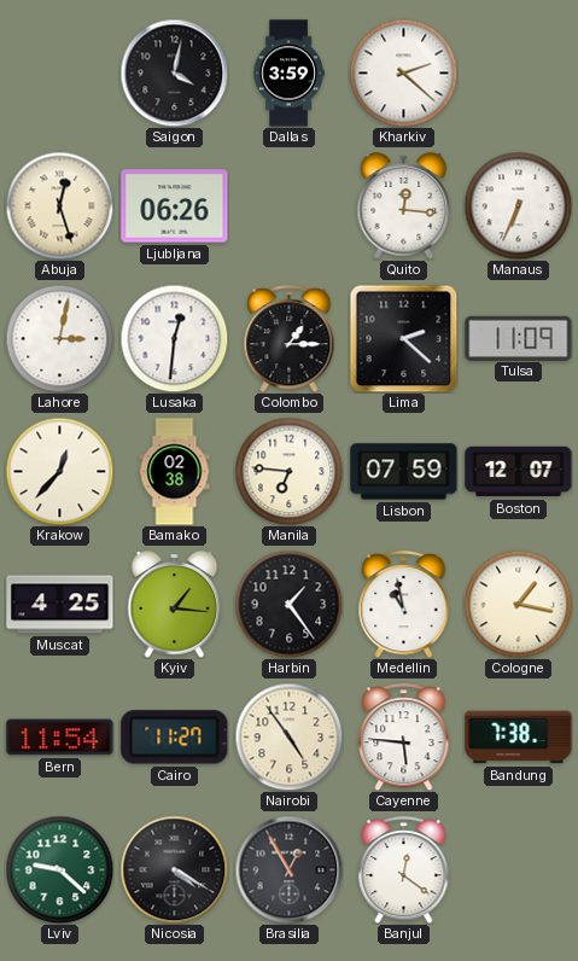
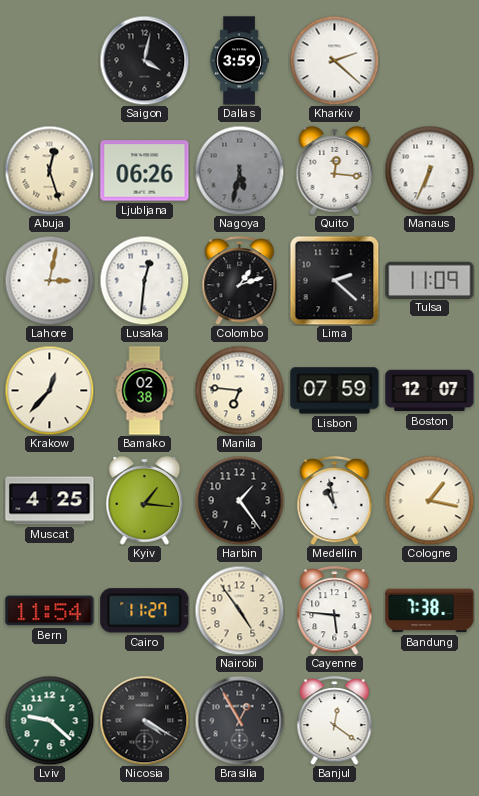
Nagoya: none -> 5:32
Colombo: 1:15 -> 1:12
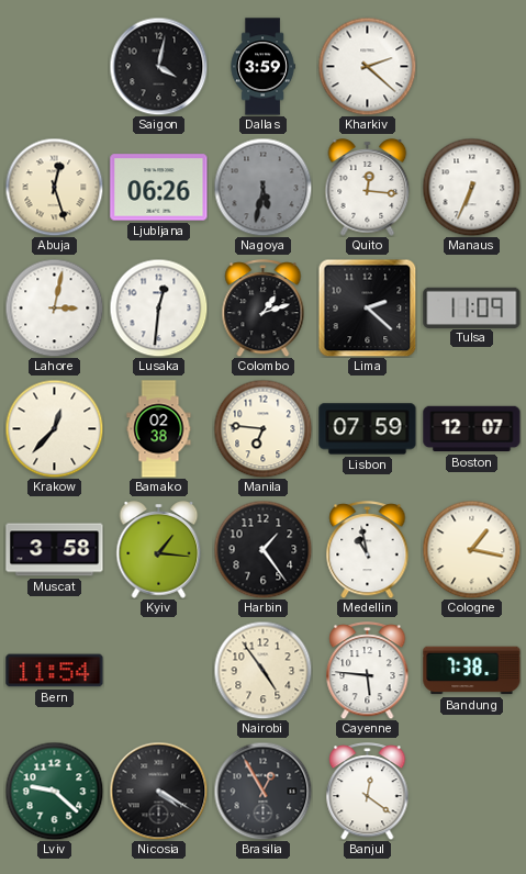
Muscat: 4:25 -> 3:58
Cairo: 11:27 -> none
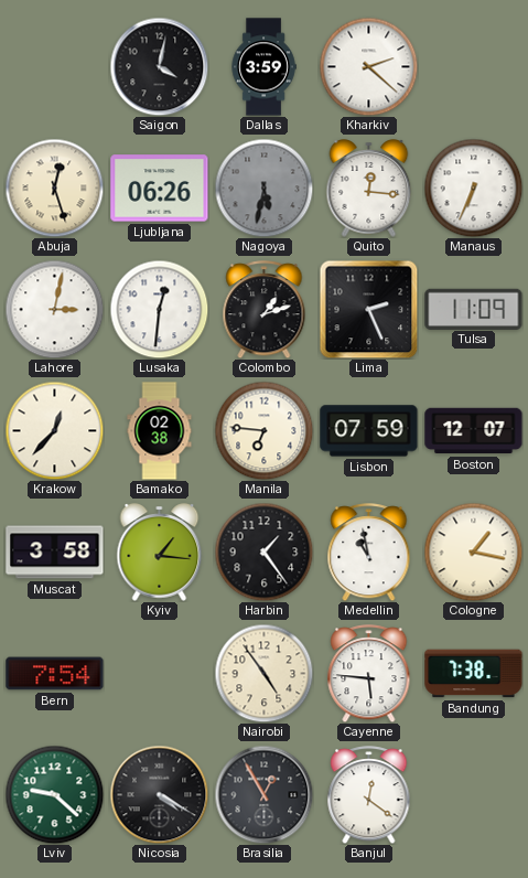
Lima: 2:22 -> 2:26
Bern: 11:54 -> 7:54
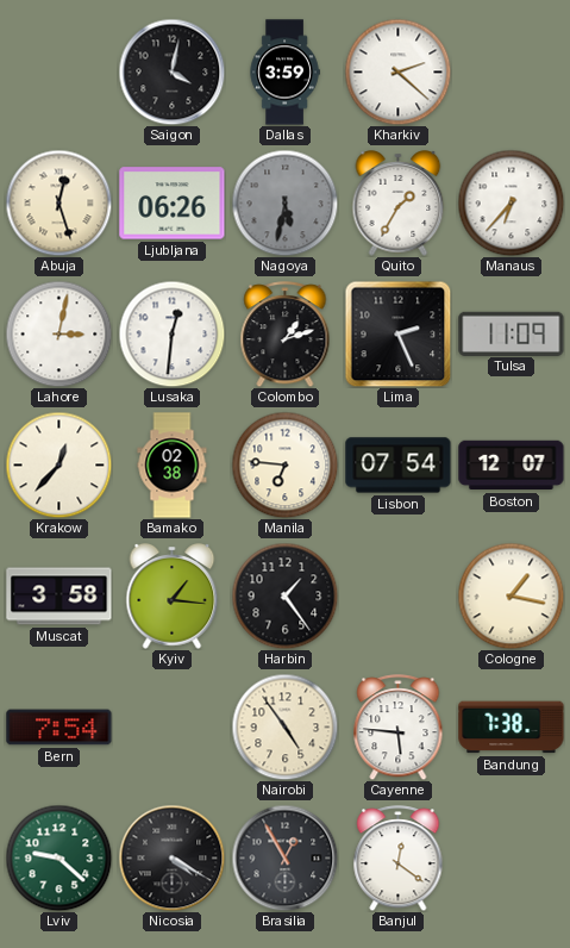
Quito: 12:16 -> 1:35
Manaus: 6:34 -> 6:37
Lisbon: 07:59 -> 07:54
Medellin: 10:58 -> none
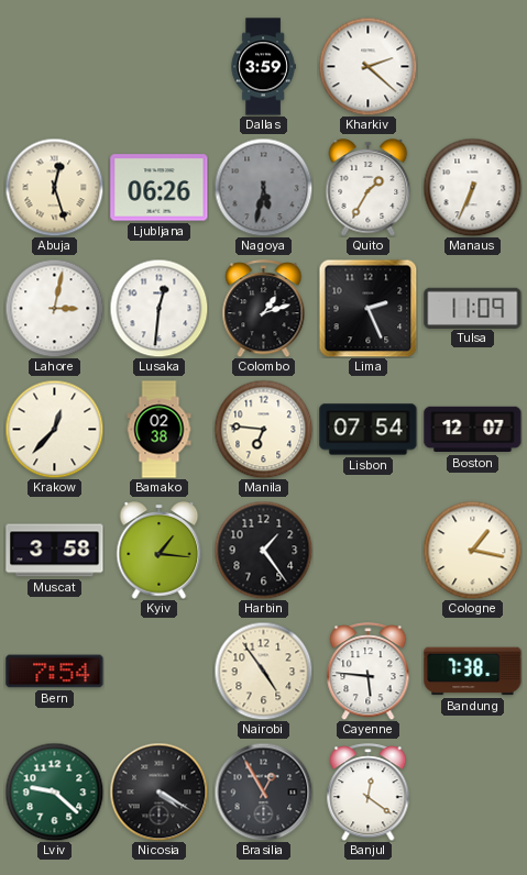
Saigon: 4:02 -> none
Manaus: 6:37 -> 6:34
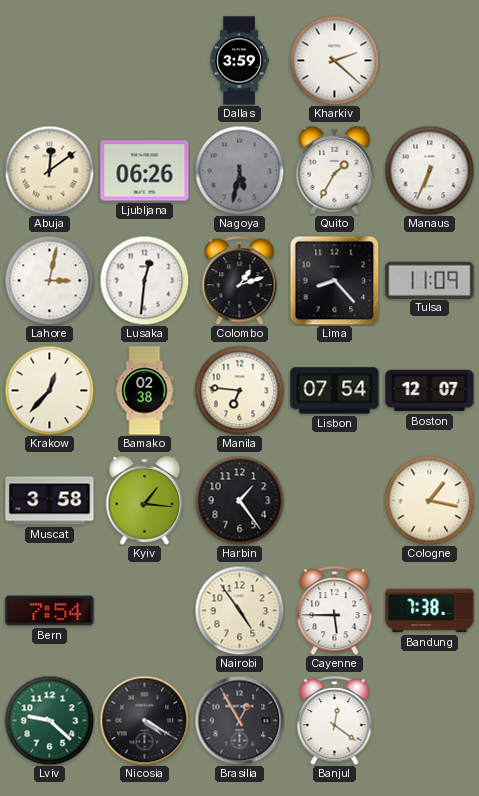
Abuja: 12:27 -> 12:09
Lima: 2:26 -> 8:23
Cayenne: 5:46 -> 5:45
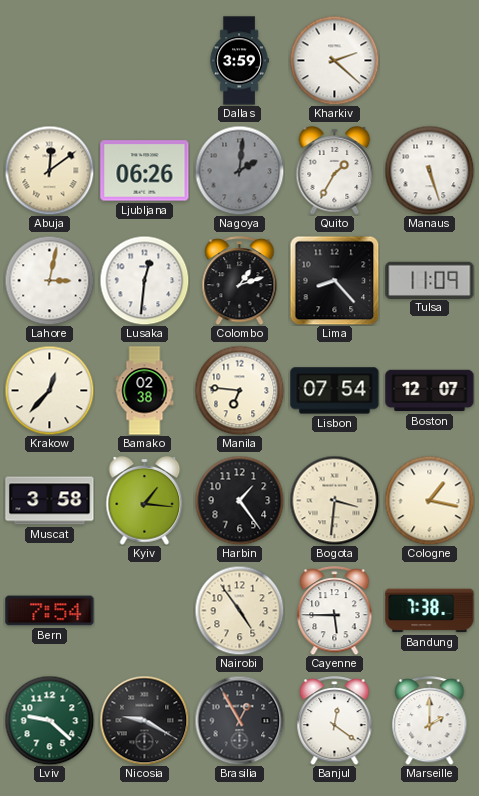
Nagoya: 5:32 -> 2:01
Manaus: 6:34 -> 5:27
Bogota: none -> 3:31
Nicosia: 4:20 -> 9:20
Marseille: none -> 2:00
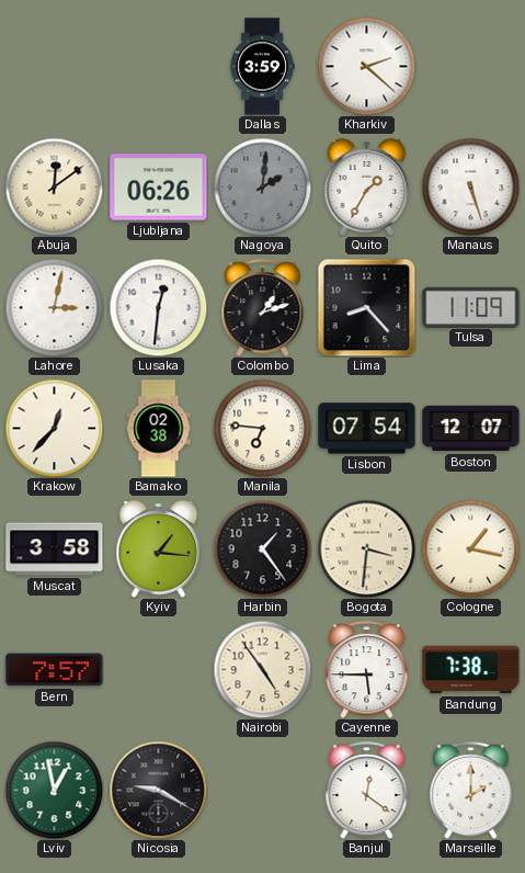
Bern: 7:54 -> 7:57
Lviv: 9:22 -> 12:58
Brasilia: 12:55 -> none
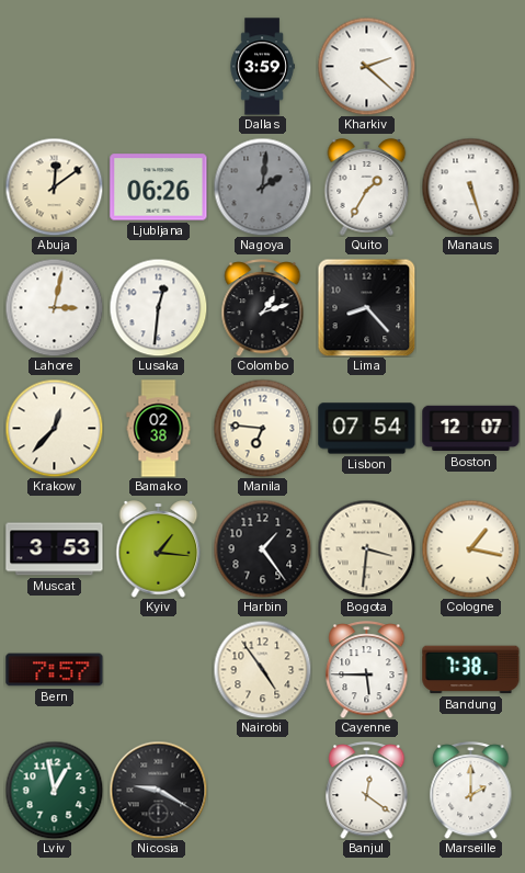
Tulsa: 11:09 -> none
Muscat: 3:58 -> 3:53
